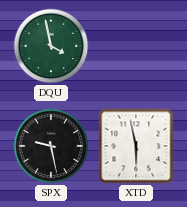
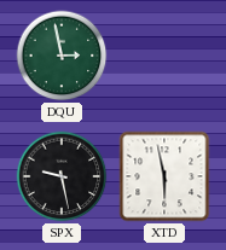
DQU: 3:58 -> 2:58
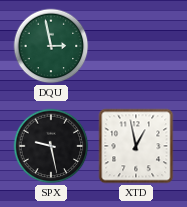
XTD: 5:58 -> 12:58
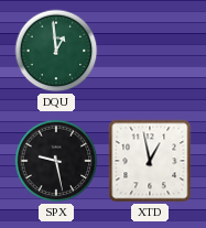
DQU: 2:58 -> 12:59
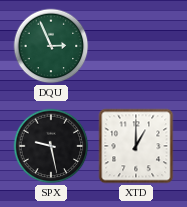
DQU: 12:59 -> 2:56
XTD: 12:58 -> 1:00
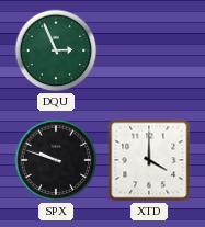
SPX: 9:28 -> 9:48
XTD: 1:00 -> 4:00
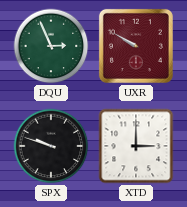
UXR: none -> 9:50
XTD: 4:00 -> 3:00
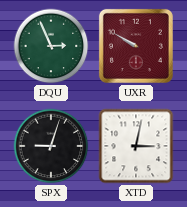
SPX: 9:48 -> 9:03
XTD: 3:00 -> 3:02
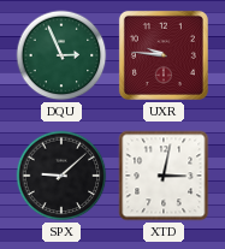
UXR: 9:50 -> 9:46
SPX: 9:03 -> 9:08
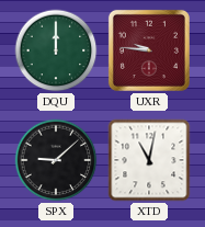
DQU: 2:56 -> 12:00
XTD: 3:02 -> 11:02
